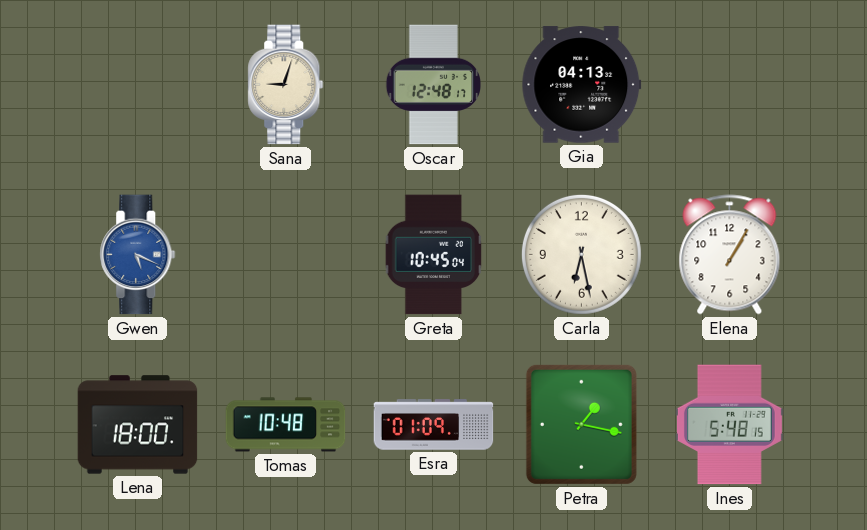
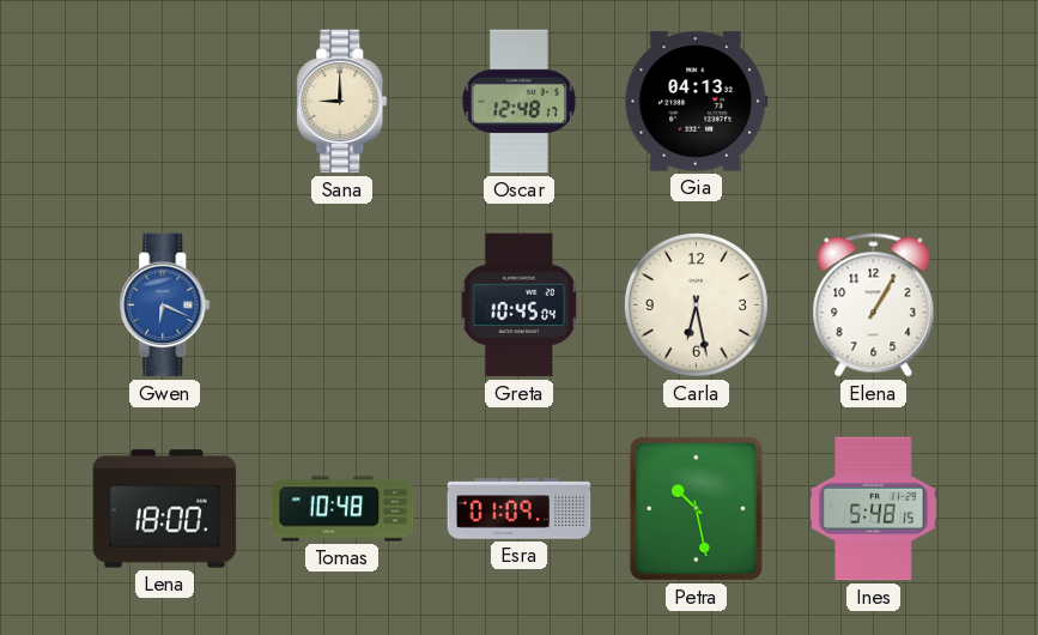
Sana: 9:03 -> 9:00
Gwen: 5:19 -> 6:19
Petra: 1:17 -> 10:28
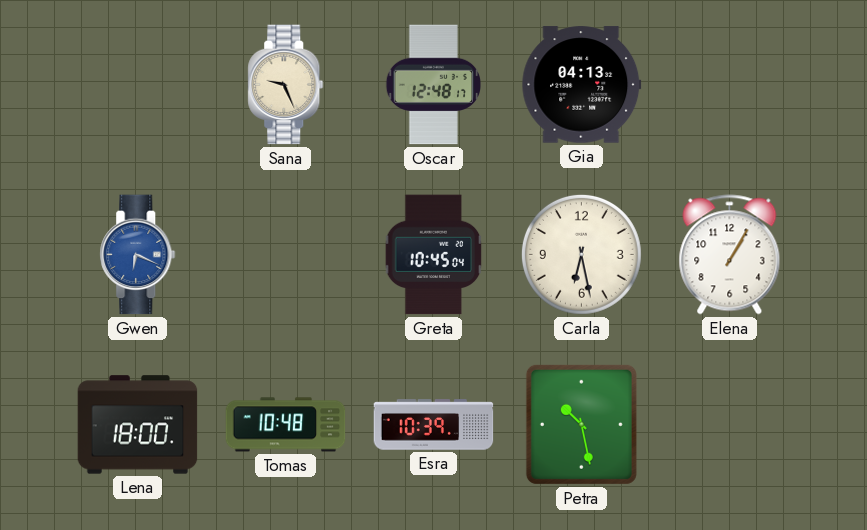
Sana: 9:00 -> 9:26
Esra: 01:09 -> 10:39
Ines: 5:48 -> none
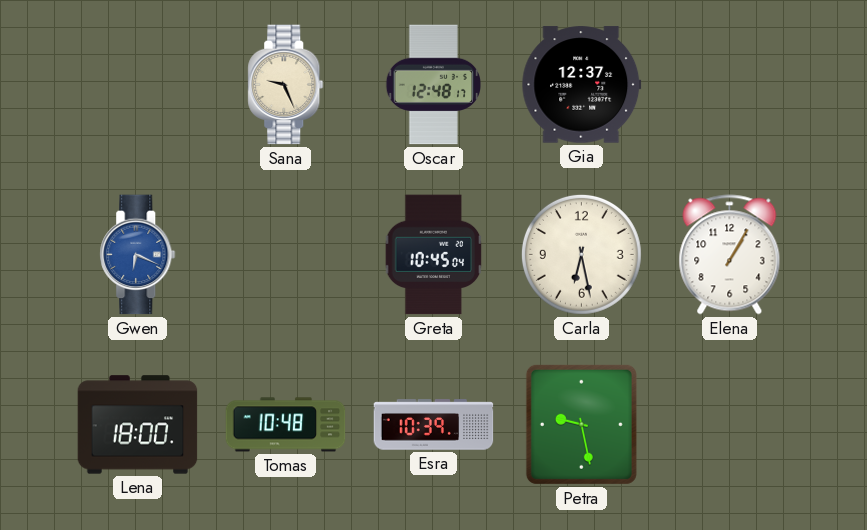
Gia: 04:13 -> 12:37
Petra: 10:28 -> 9:28
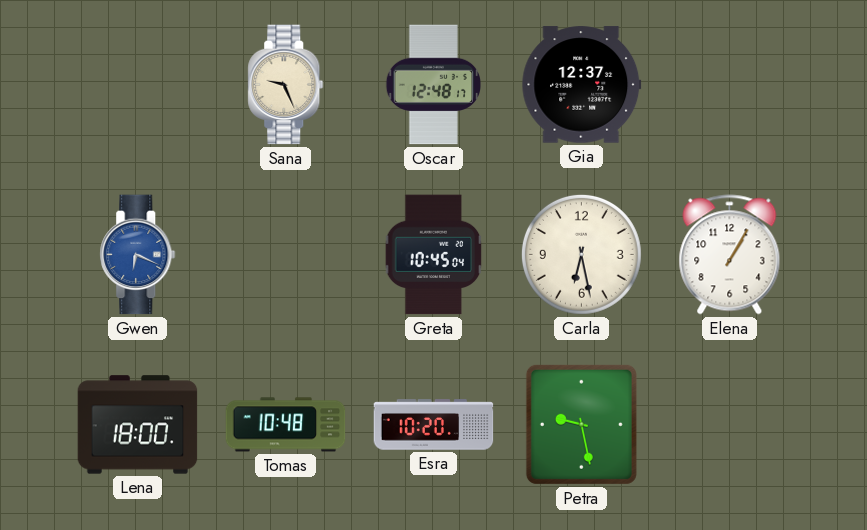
Esra: 10:39 -> 10:20
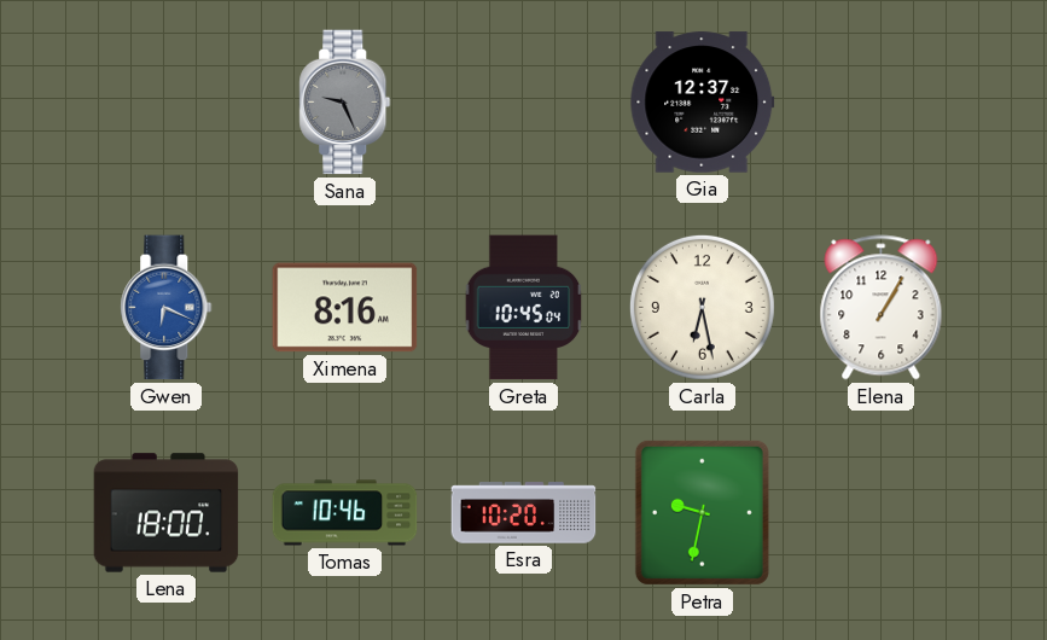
Sana dial: cream -> grey
Oscar: 12:48 -> none
Ximena: none -> 8:16
Tomas: 10:48 -> 10:46
Petra: 9:28 -> 9:32
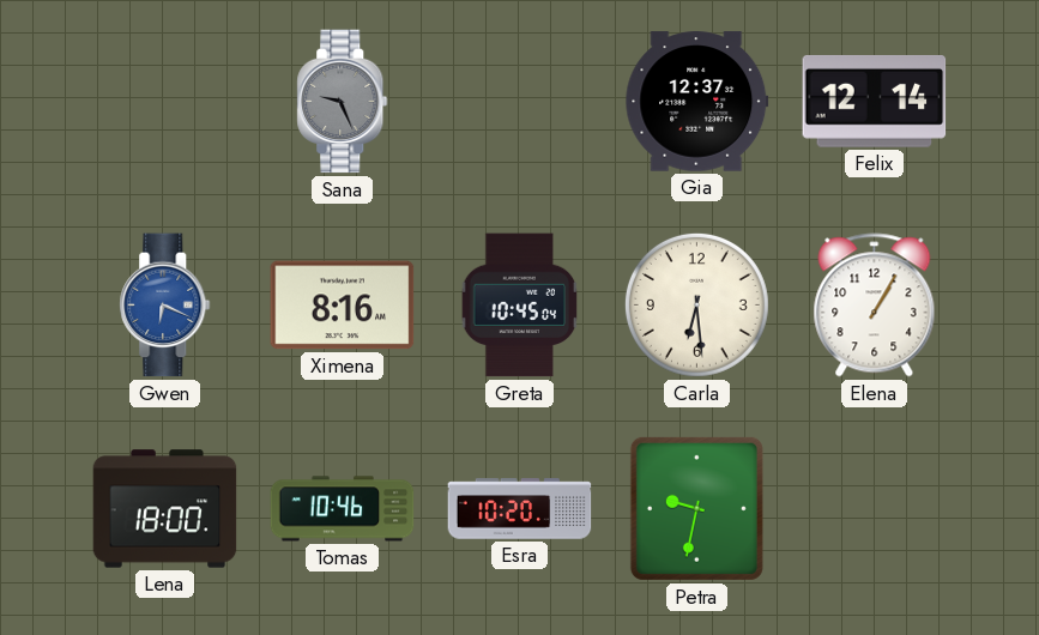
Felix: none -> 12:14
Carla: 6:28 -> 6:29
